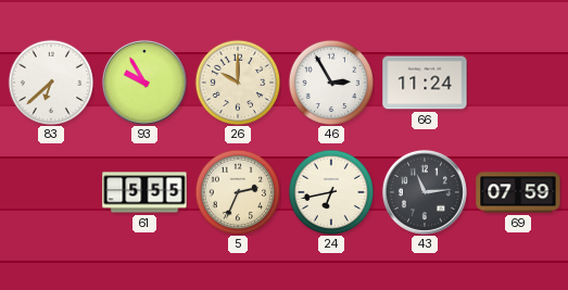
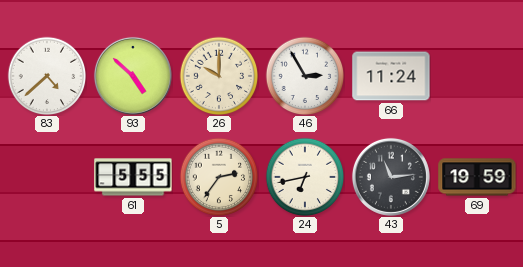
83: 6:38 -> 4:38
93: 9:55 -> 4:52
5: 2:34 -> 2:36
69: 07:59 -> 19:59
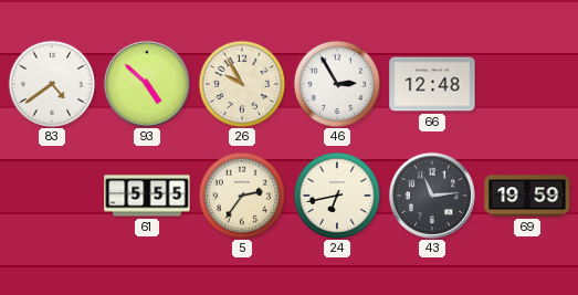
83: 4:38 -> 4:39
26: 10:00 -> 9:55
66: 11:24 -> 12:48
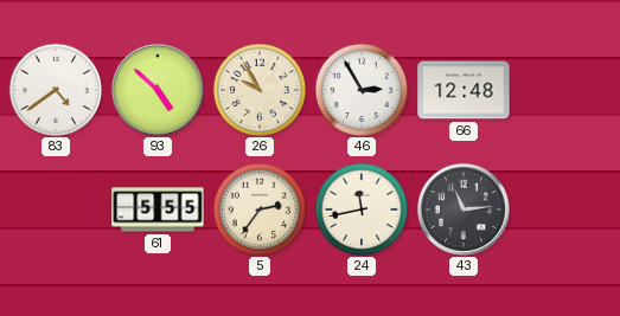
24: 6:43 -> 11:43
69: 19:59 -> none
